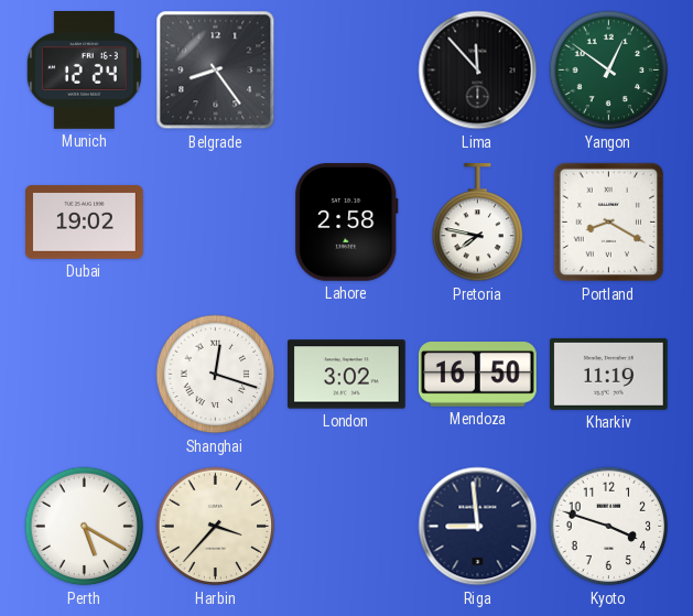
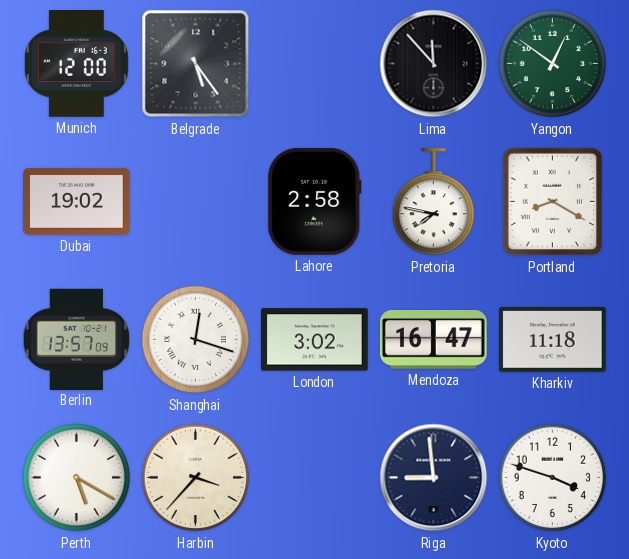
Munich: 12:24 -> 12:00
Belgrade: 8:24 -> 5:24
Berlin: none -> 13:57
Mendoza: 16:50 -> 16:47
Kharkiv: 11:19 -> 11:18
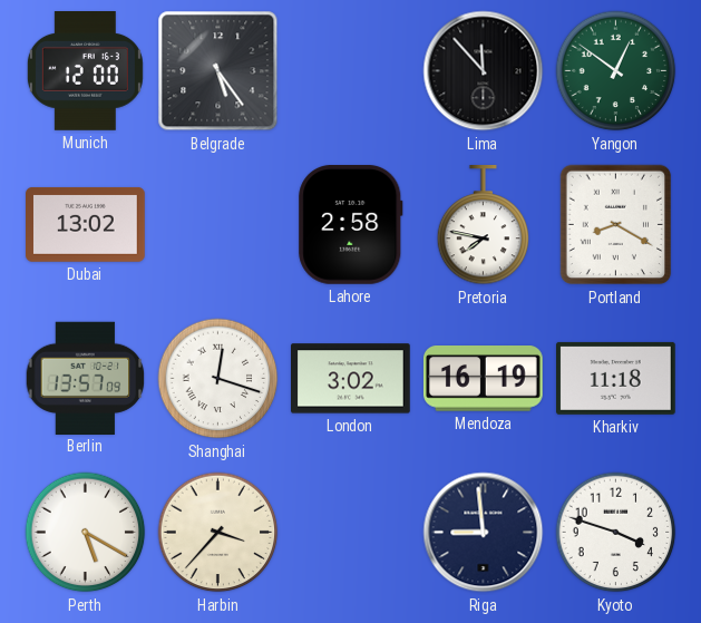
Dubai: 19:02 -> 13:02
Mendoza: 16:47 -> 16:19
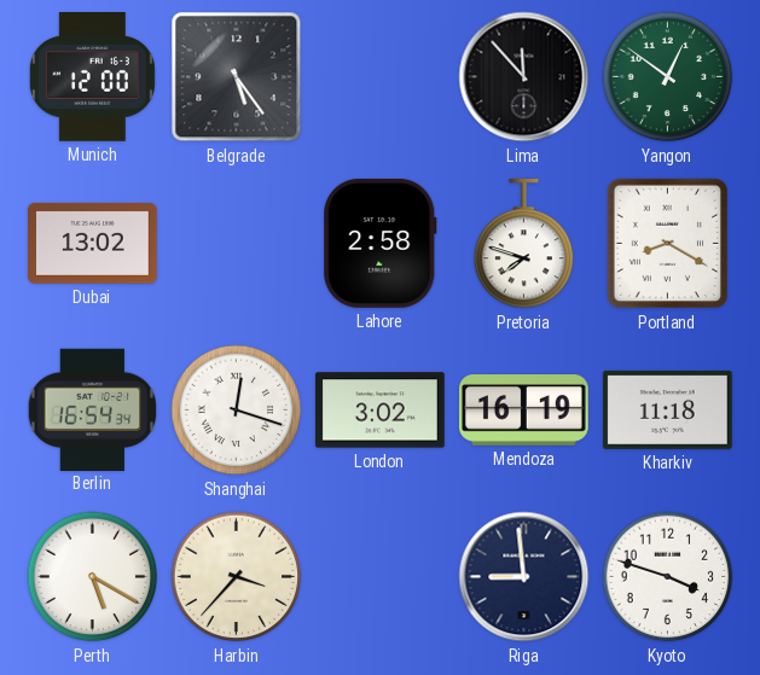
Pretoria: 7:47 -> 7:48
Berlin: 13:57 -> 16:54
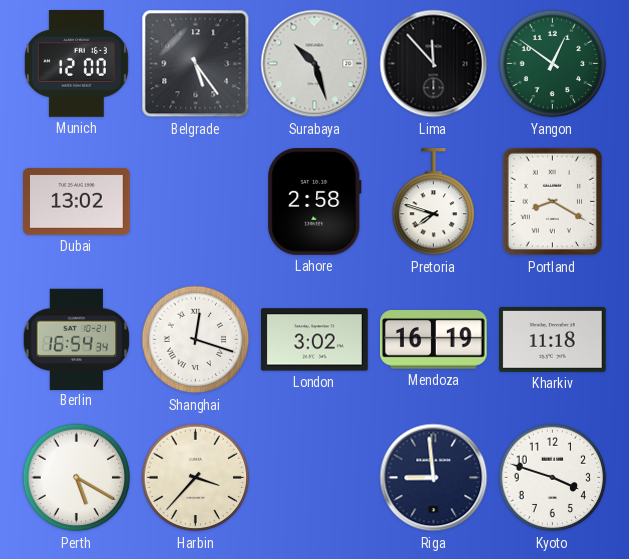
Surabaya: none -> 10:27
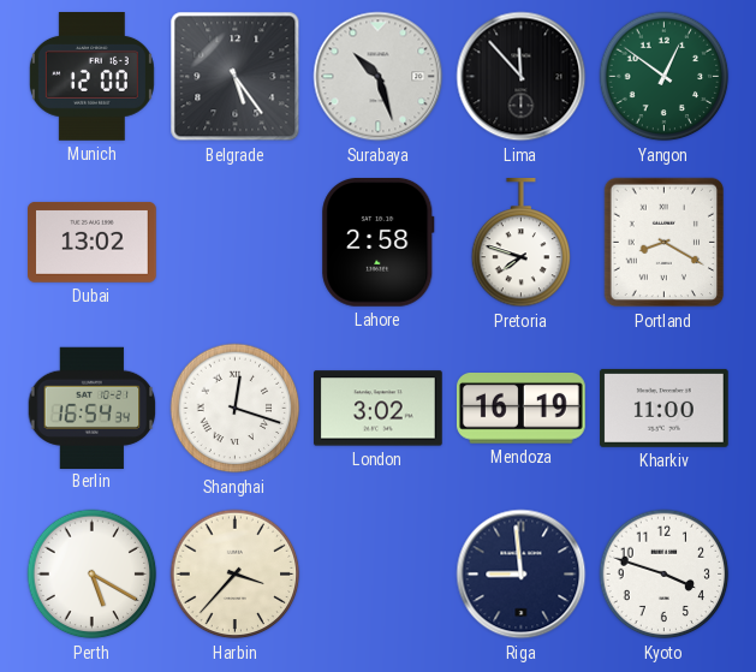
Kharkiv: 11:18 -> 11:00
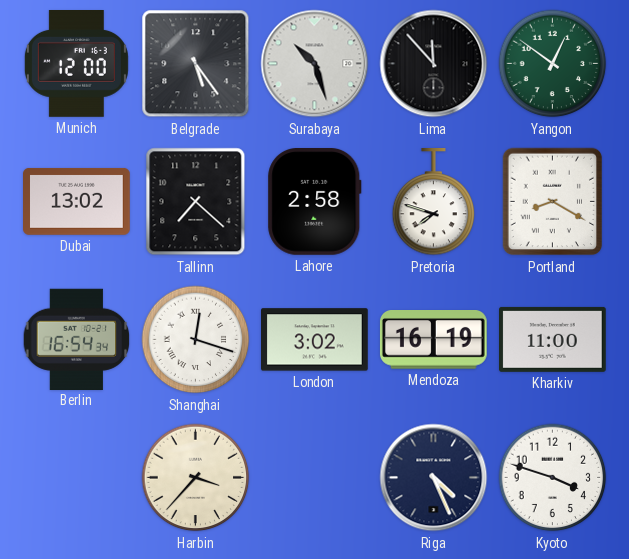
Tallinn: none -> 7:22
Perth: 5:20 -> none
Riga: 8:59 -> 4:26
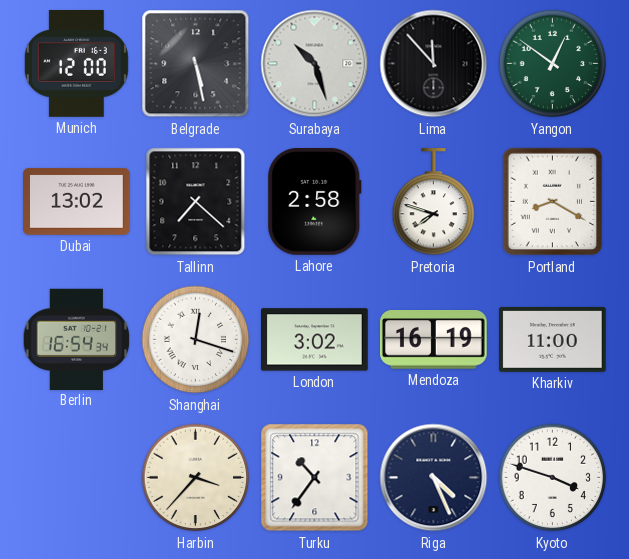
Belgrade: 5:24 -> 5:28
Turku: none -> 10:36
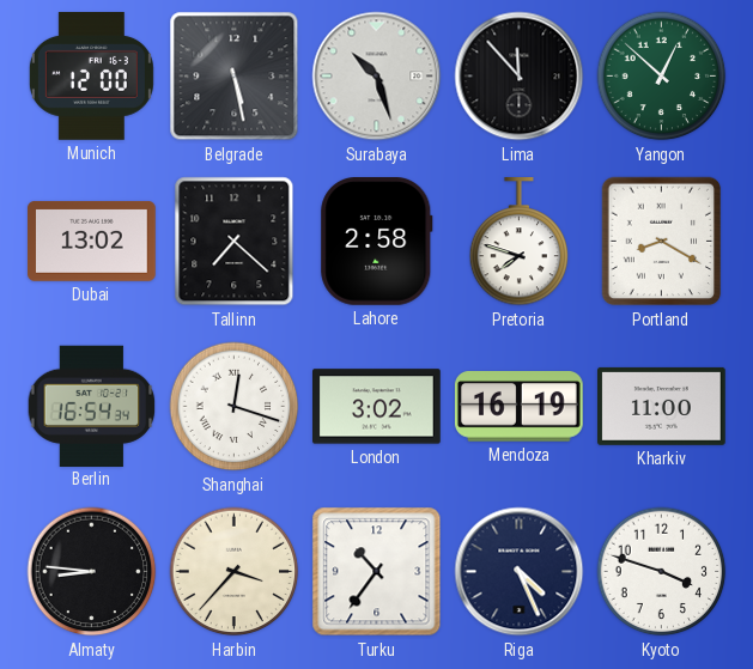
Yangon: 12:51 -> 12:52
Almaty: none -> 8:46
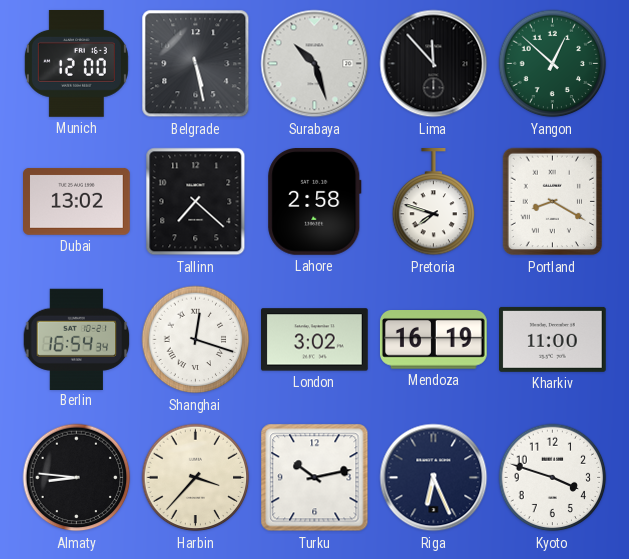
Turku: 10:36 -> 10:13
Riga: 4:26 -> 6:26
